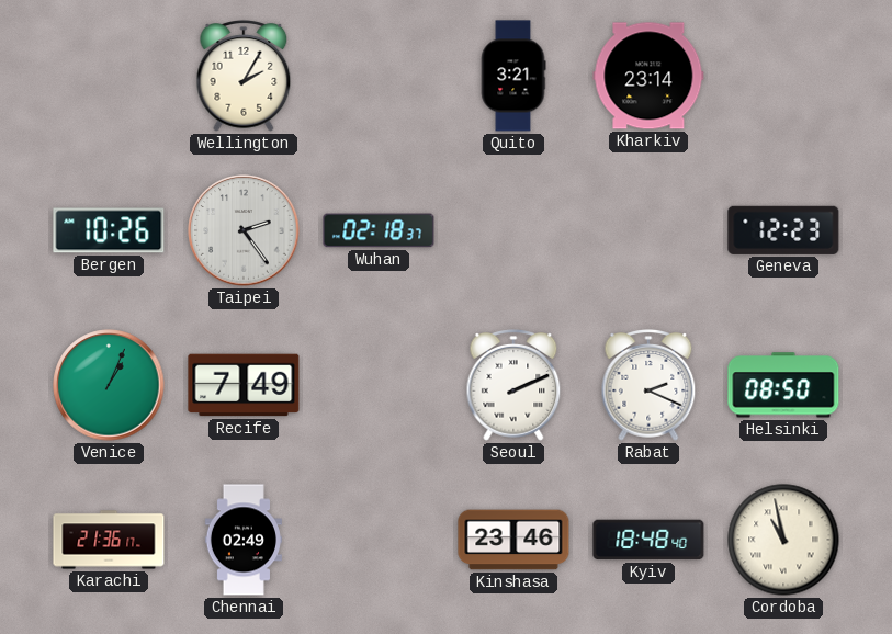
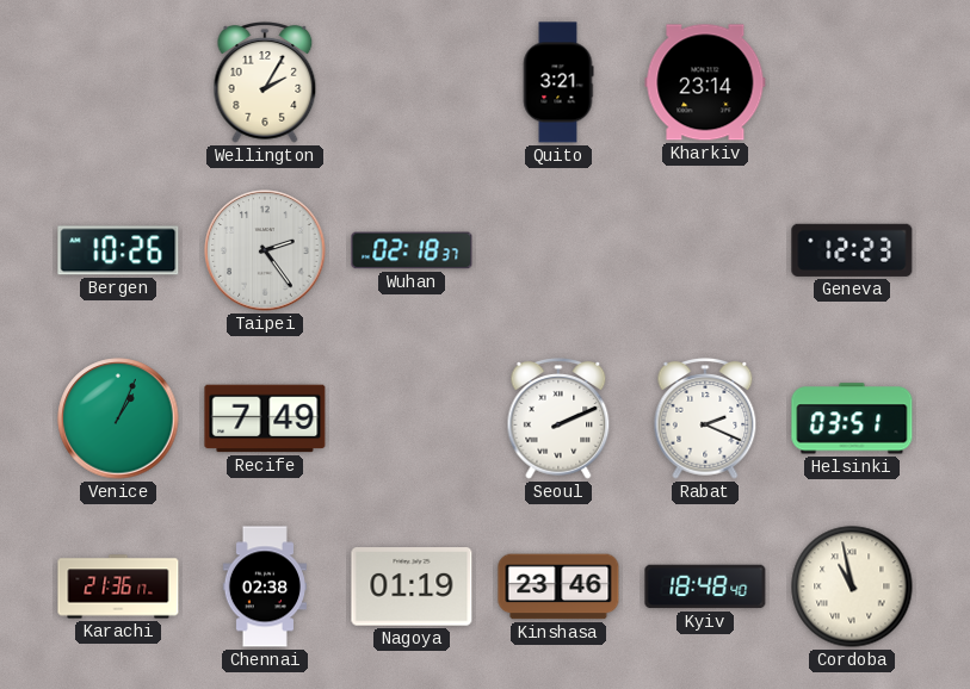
Helsinki: 08:50 -> 03:51
Chennai: 02:49 -> 02:38
Nagoya: none -> 01:19
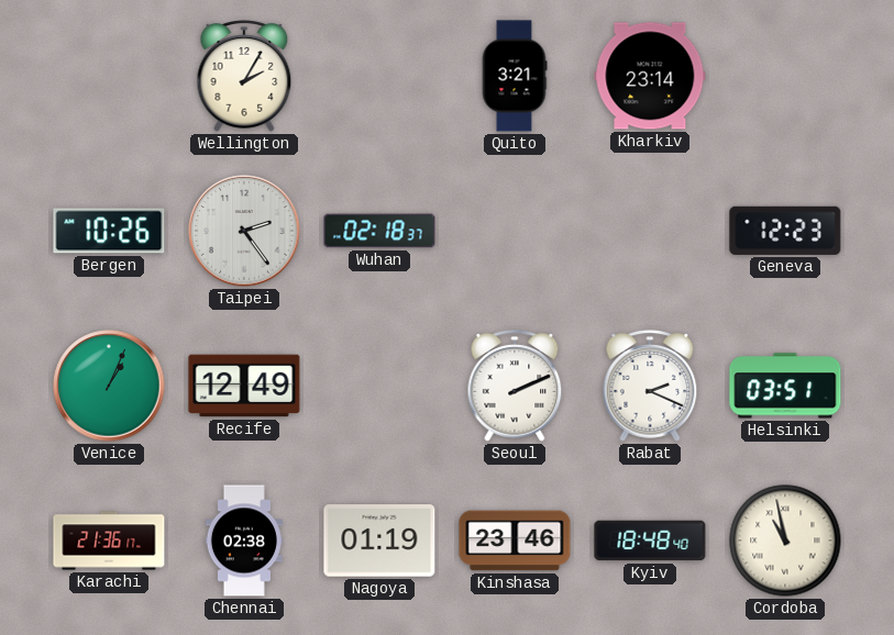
Recife: 7:49 -> 12:49
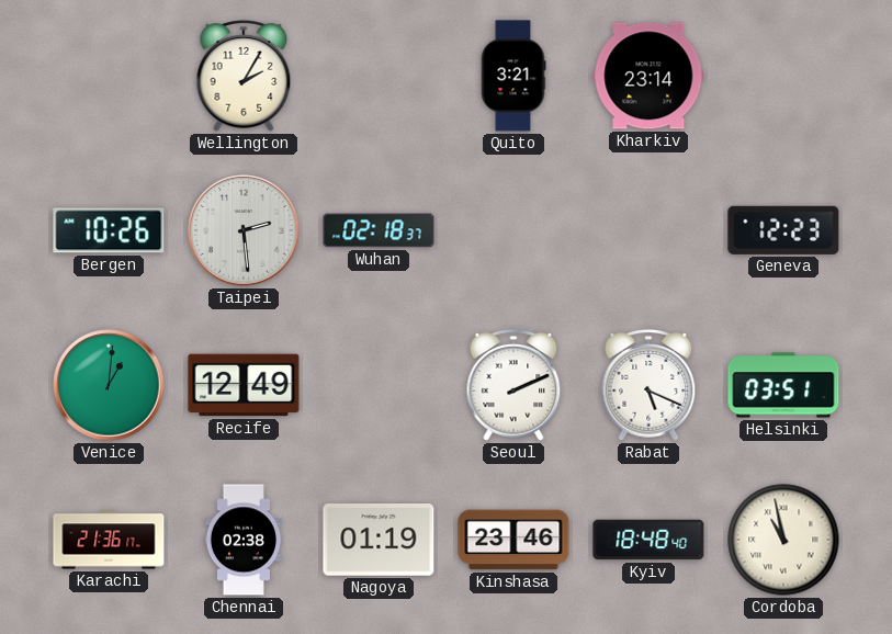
Taipei: 2:24 -> 2:29
Venice: 1:04 -> 1:01
Rabat: 2:19 -> 5:19
